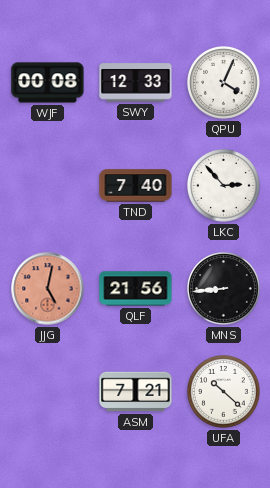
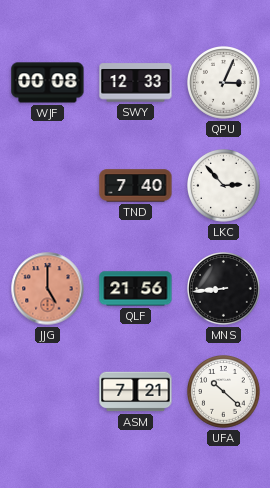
QPU: 4:04 -> 3:04
JJG: 5:02 -> 5:00
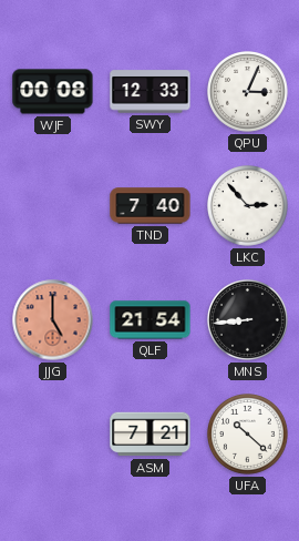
QLF: 21:56 -> 21:54
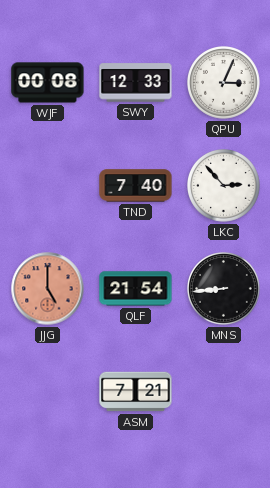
UFA: 10:22 -> none
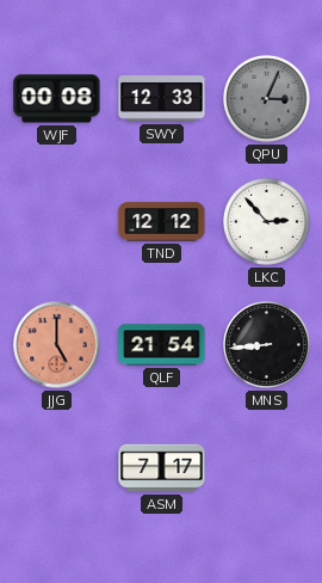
QPU dial: white -> grey
TND: 7:40 -> 12:12
ASM: 7:21 -> 7:17
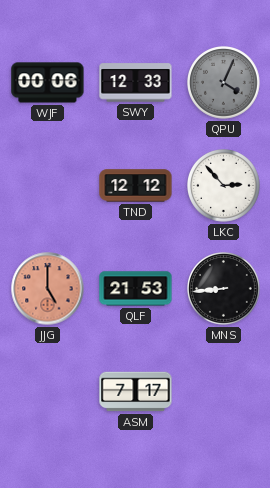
WJF: 00:08 -> 00:06
QPU: 3:04 -> 4:04
QLF: 21:54 -> 21:53
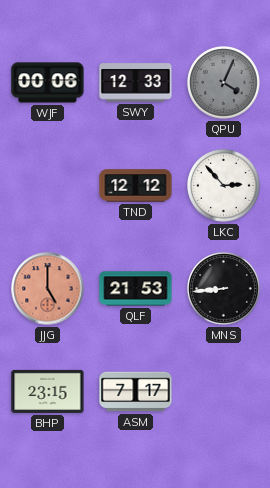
BHP: none -> 23:15
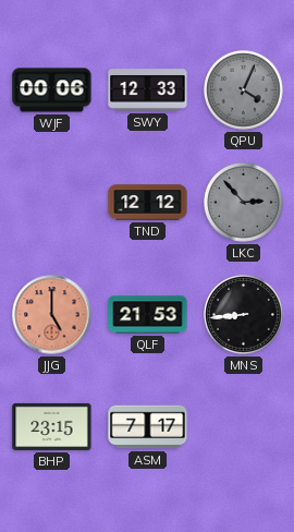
LKC dial: white -> grey
